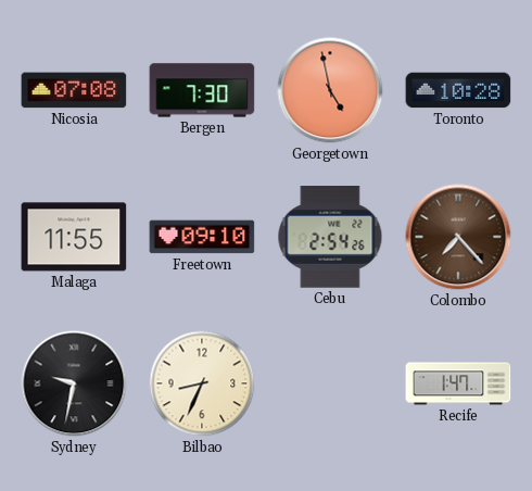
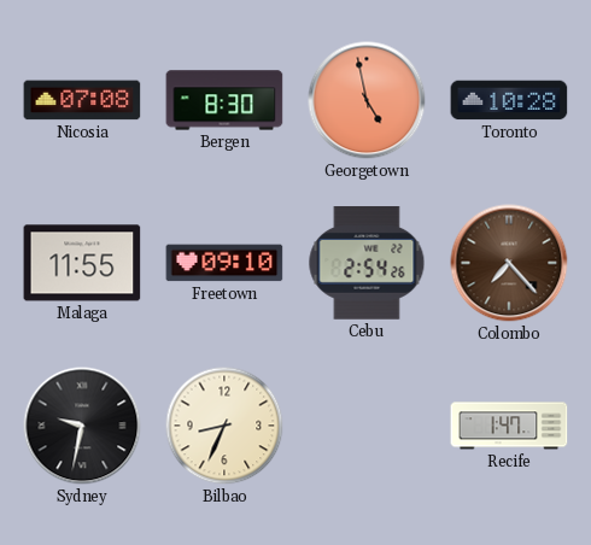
Bergen: 7:30 -> 8:30
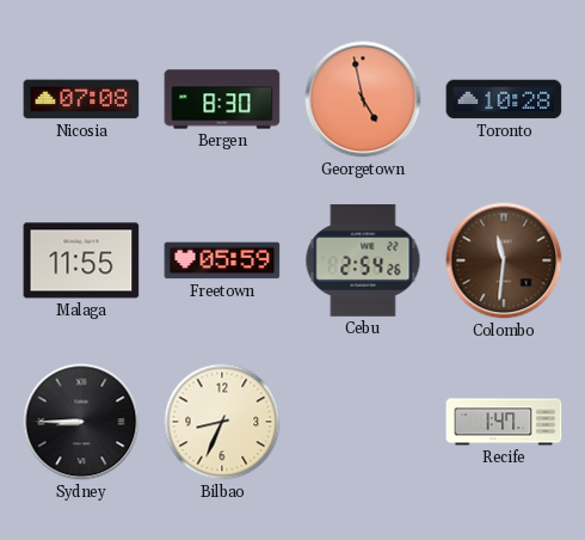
Freetown: 09:10 -> 05:59
Colombo: 7:23 -> 11:31
Sydney: 9:32 -> 8:45
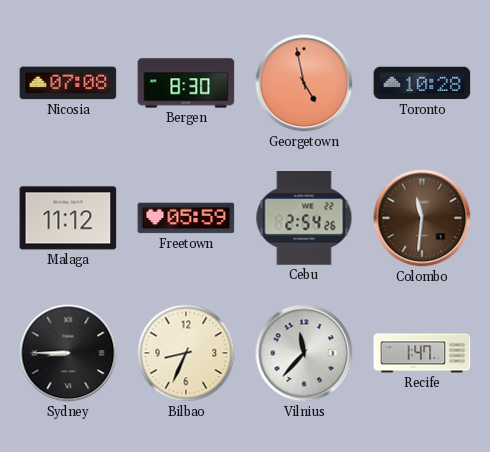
Malaga: 11:55 -> 11:12
Vilnius: none -> 11:37
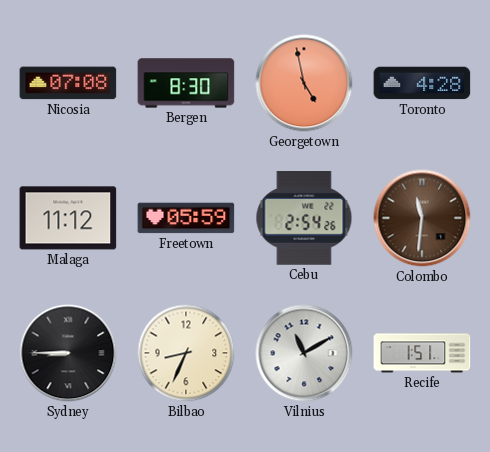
Toronto: 10:28 -> 4:28
Vilnius: 11:37 -> 11:10
Recife: 1:47 -> 1:51
